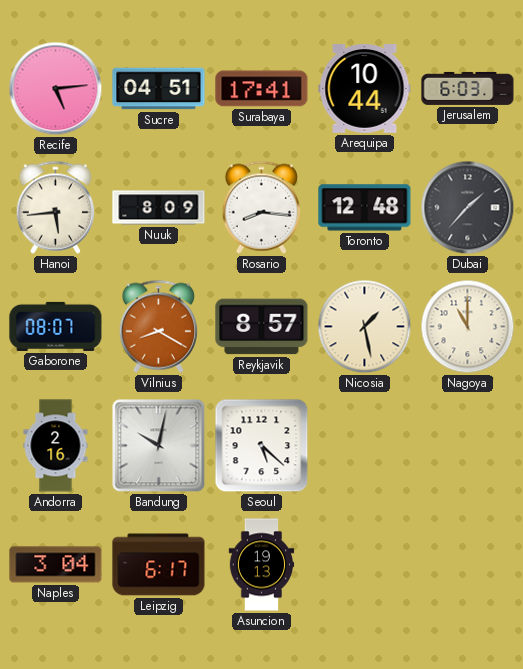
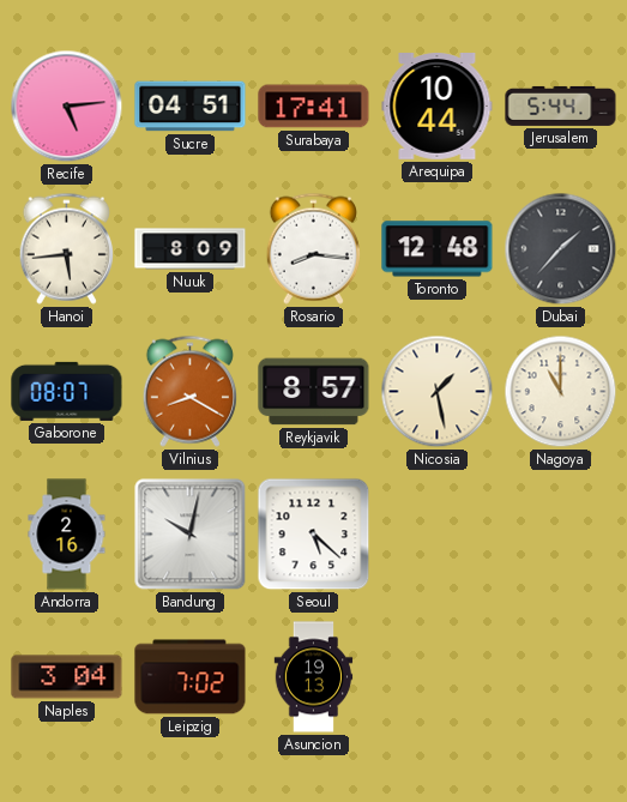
Jerusalem: 6:03 -> 5:44
Leipzig: 6:17 -> 7:02
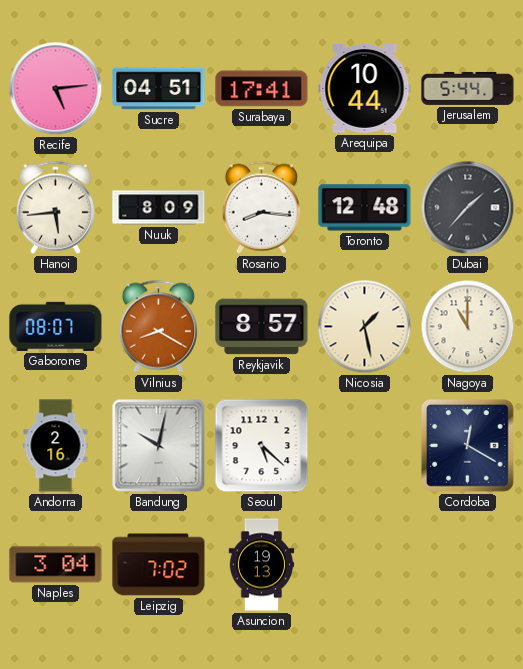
Cordoba: none -> 12:20
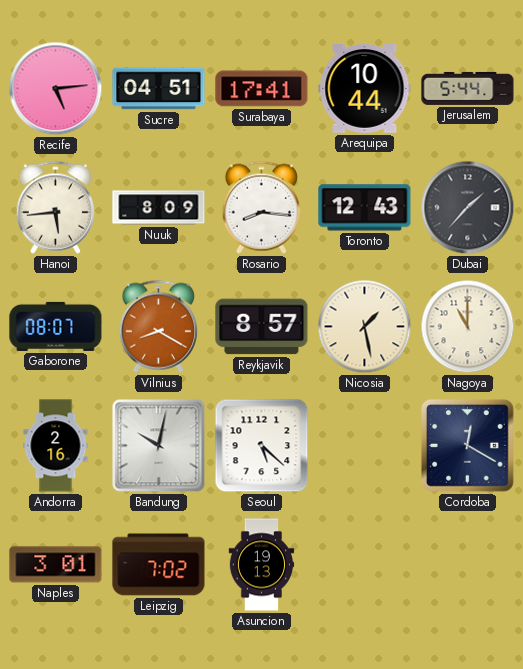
Toronto: 12:48 -> 12:43
Naples: 3:04 -> 3:01
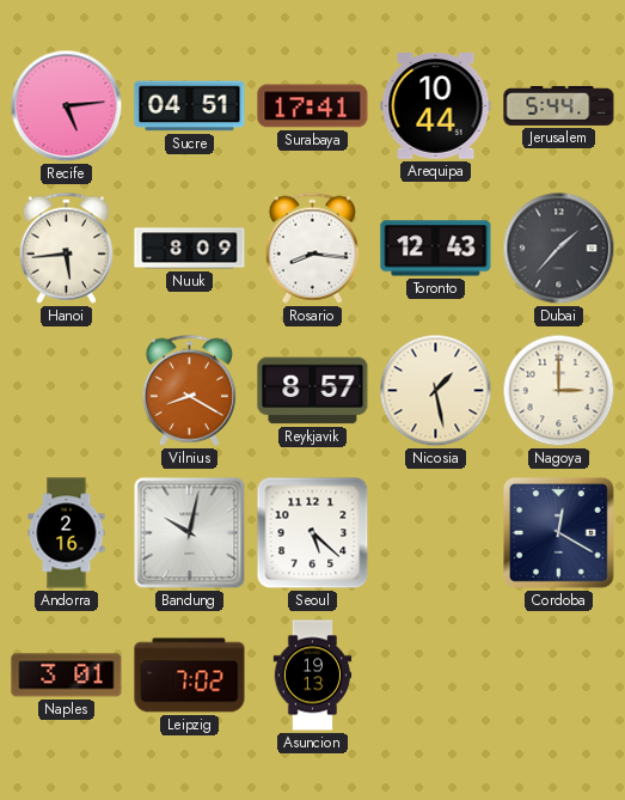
Gaborone: 08:07 -> none
Nagoya: 11:00 -> 3:00
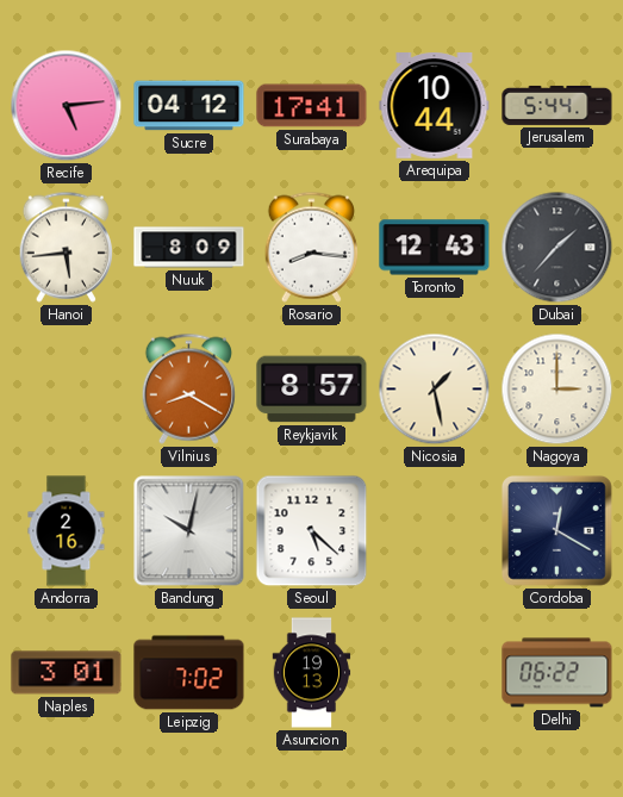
Sucre: 04:51 -> 04:12
Delhi: none -> 06:22
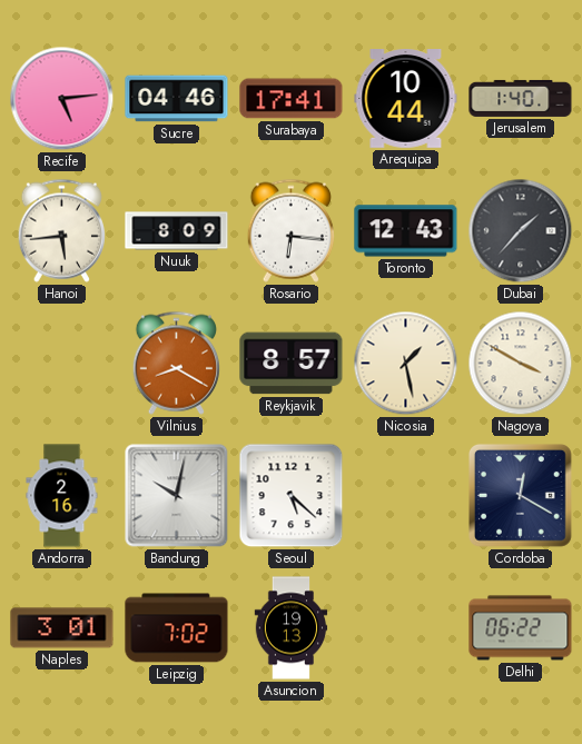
Sucre: 04:12 -> 04:46
Jerusalem: 5:44 -> 1:40
Rosario: 8:16 -> 6:16
Nagoya: 3:00 -> 3:50
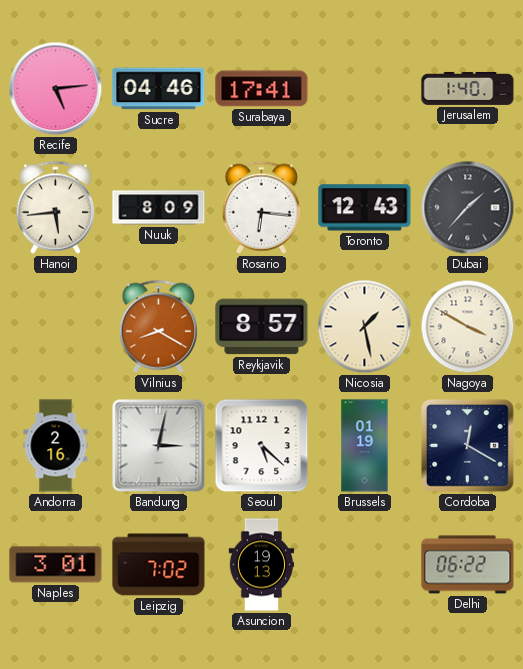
Arequipa: 10:44 -> none
Bandung: 10:02 -> 3:02
Brussels: none -> 01:19
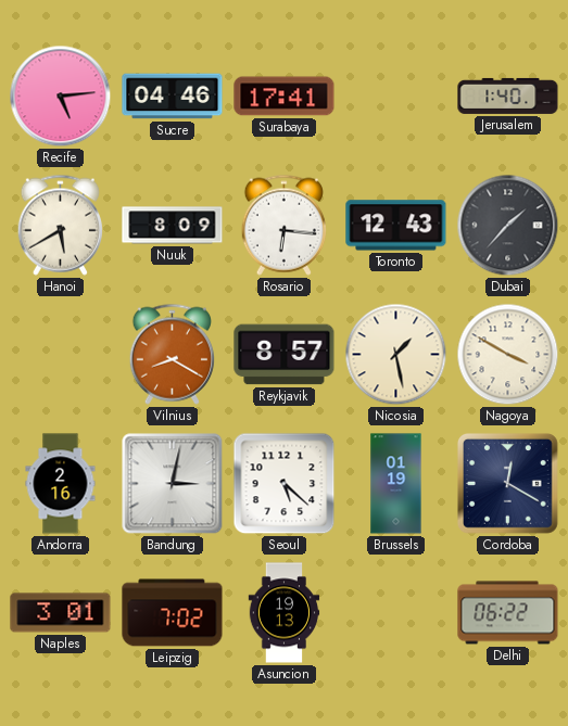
Hanoi: 5:44 -> 5:40
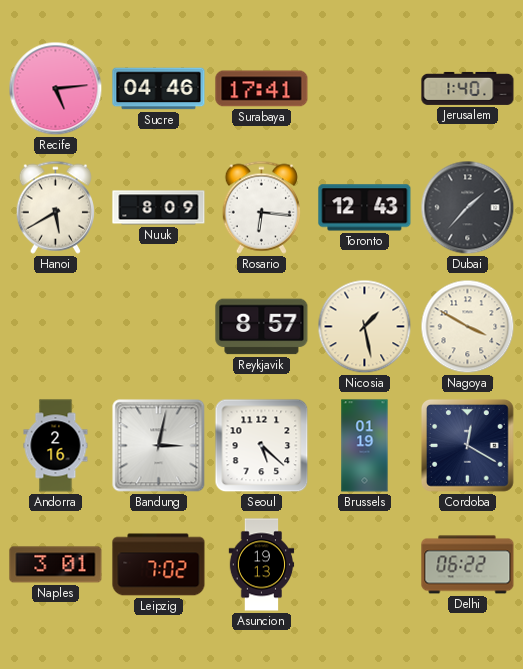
Vilnius: 8:20 -> none
